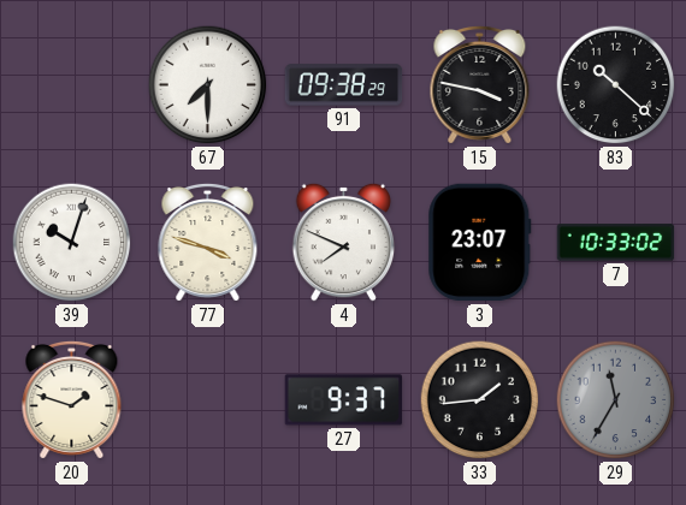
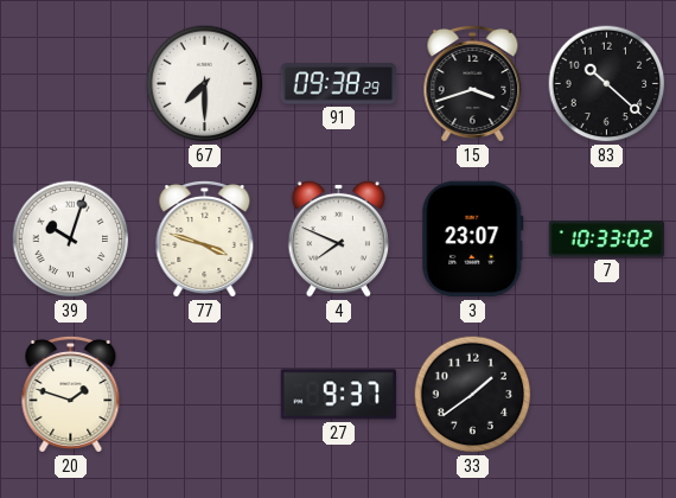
15: 3:47 -> 3:42
33: 1:44 -> 1:39
29: 11:35 -> none
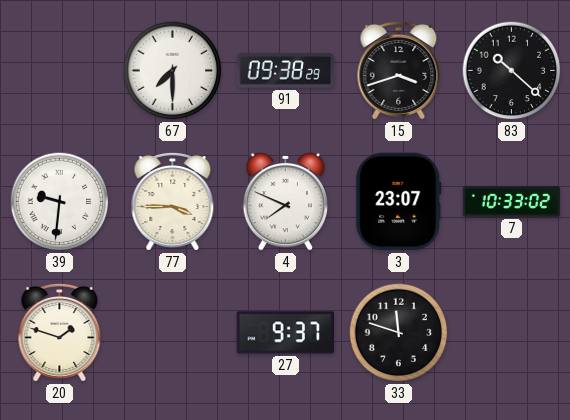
39: 10:03 -> 9:31
77: 3:48 -> 3:45
33: 1:39 -> 11:48
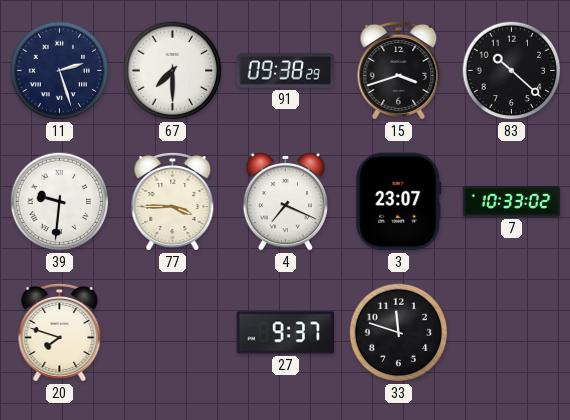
11: none -> 2:27
4: 7:49 -> 7:19
20: 1:48 -> 7:48
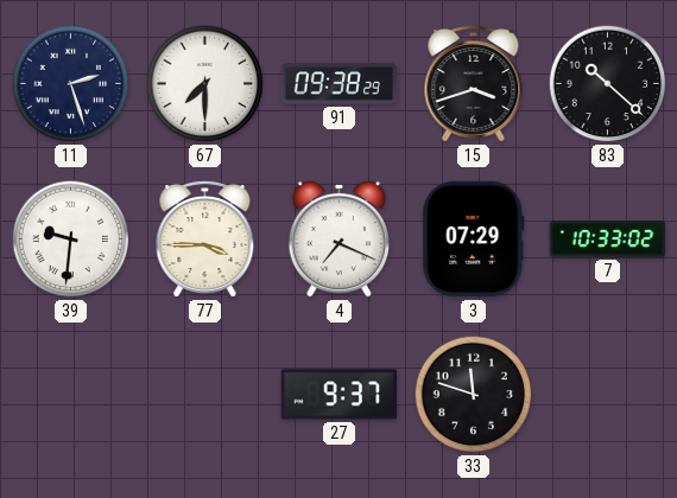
3: 23:07 -> 07:29
20: 7:48 -> none
